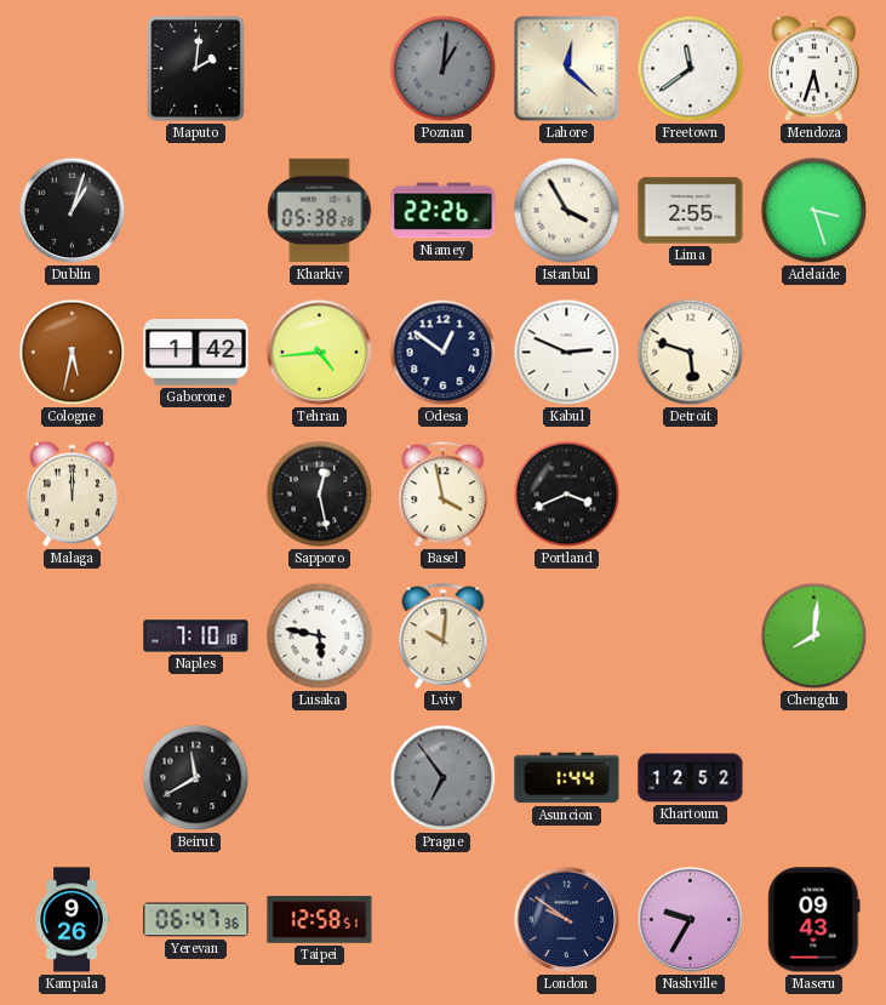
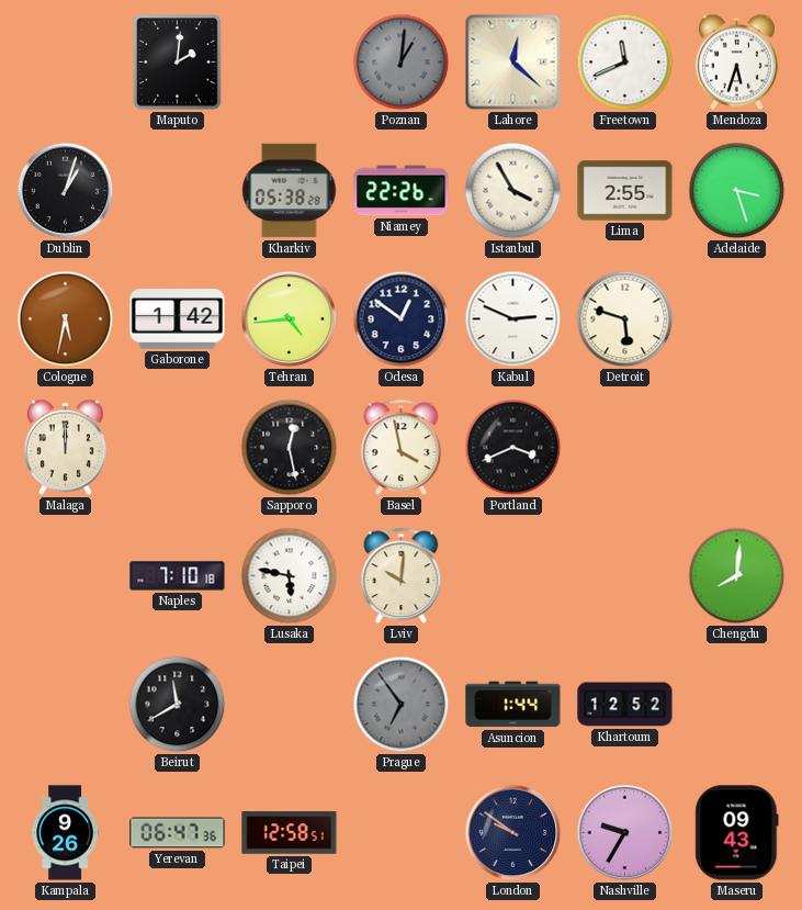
Freetown: 11:39 -> 11:41
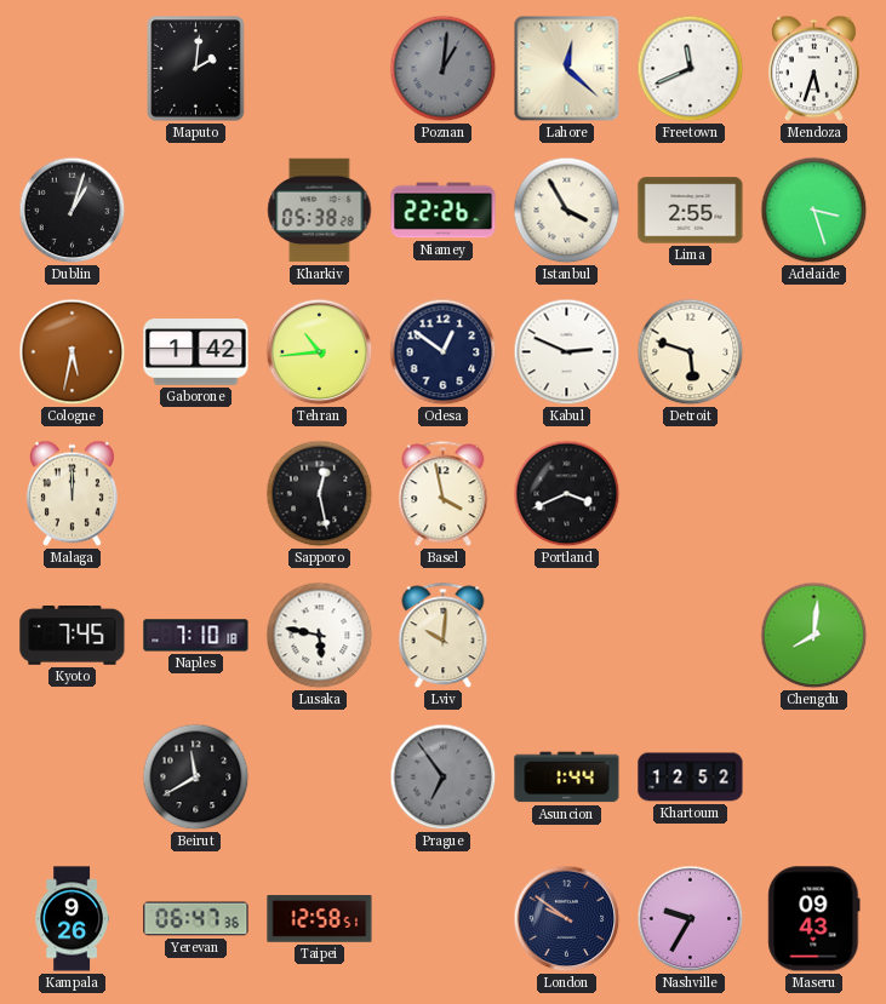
Tehran: 4:44 -> 10:44
Kyoto: none -> 7:45
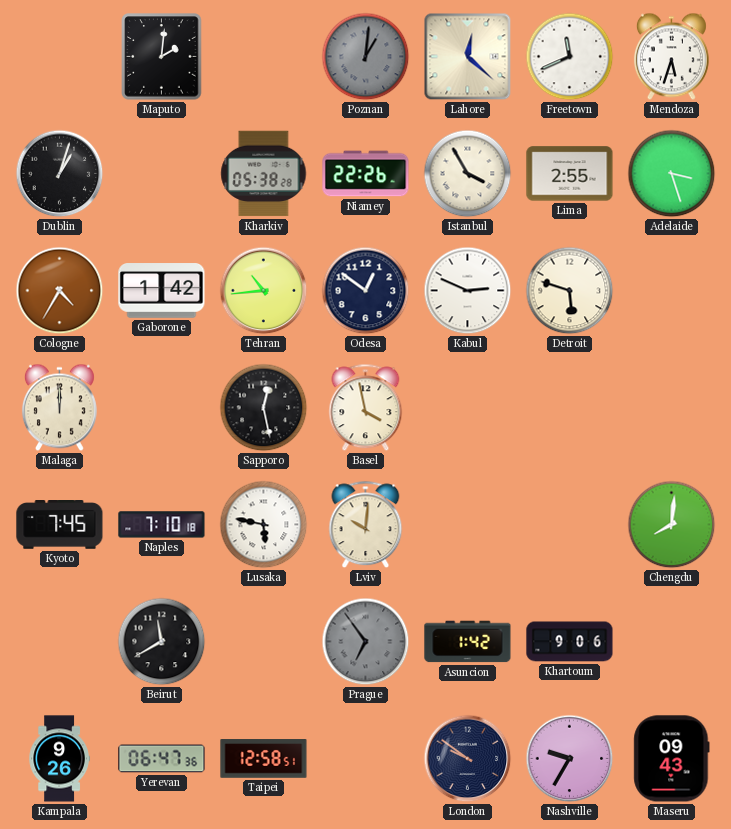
Cologne: 5:32 -> 4:35
Portland: 3:41 -> none
Asuncion: 1:44 -> 1:42
Khartoum: 12:52 -> 9:06
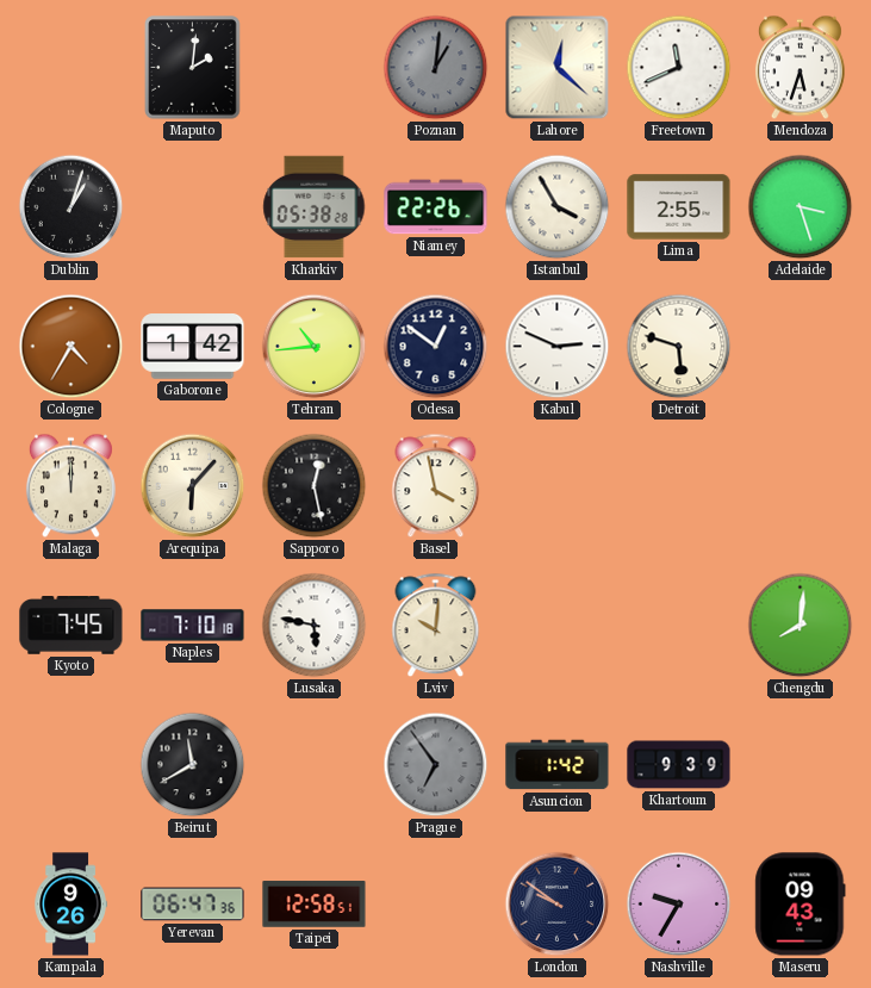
Arequipa: none -> 6:07
Khartoum: 9:06 -> 9:39
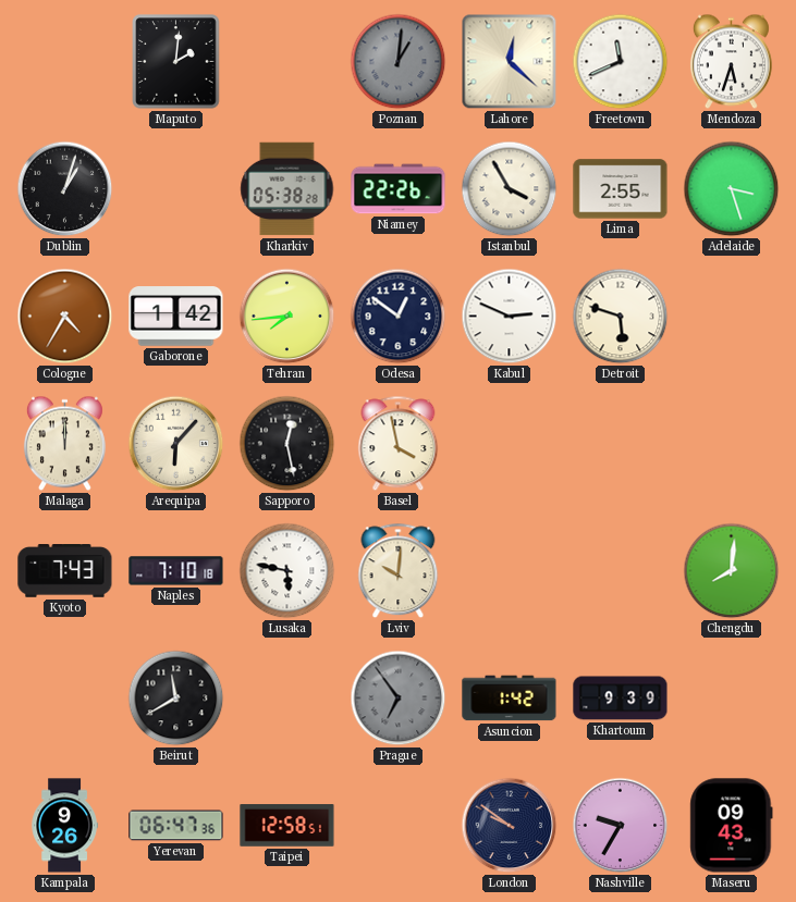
Tehran: 10:44 -> 7:44
Kyoto: 7:45 -> 7:43
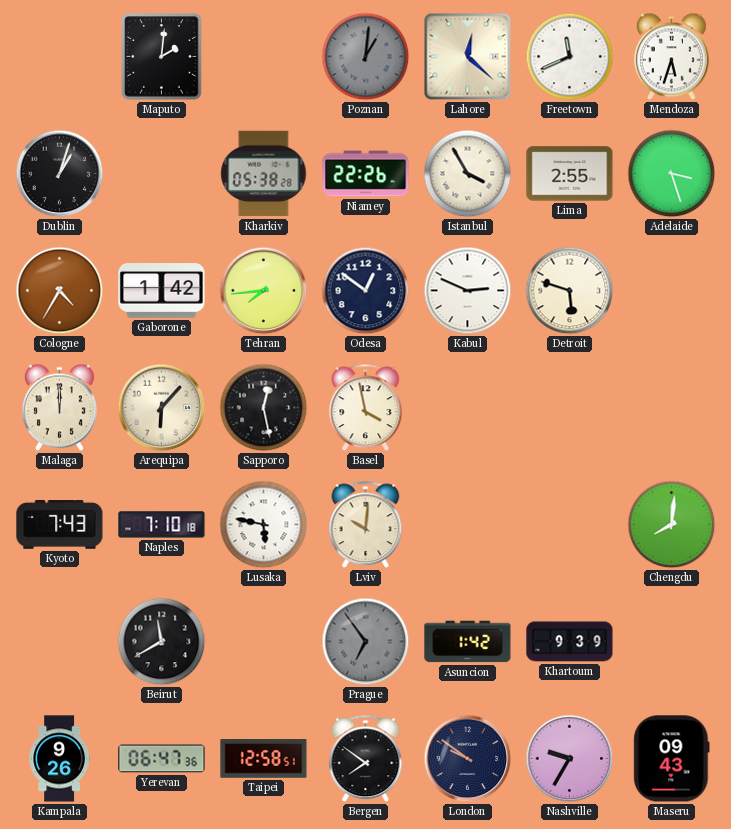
Bergen: none -> 7:51
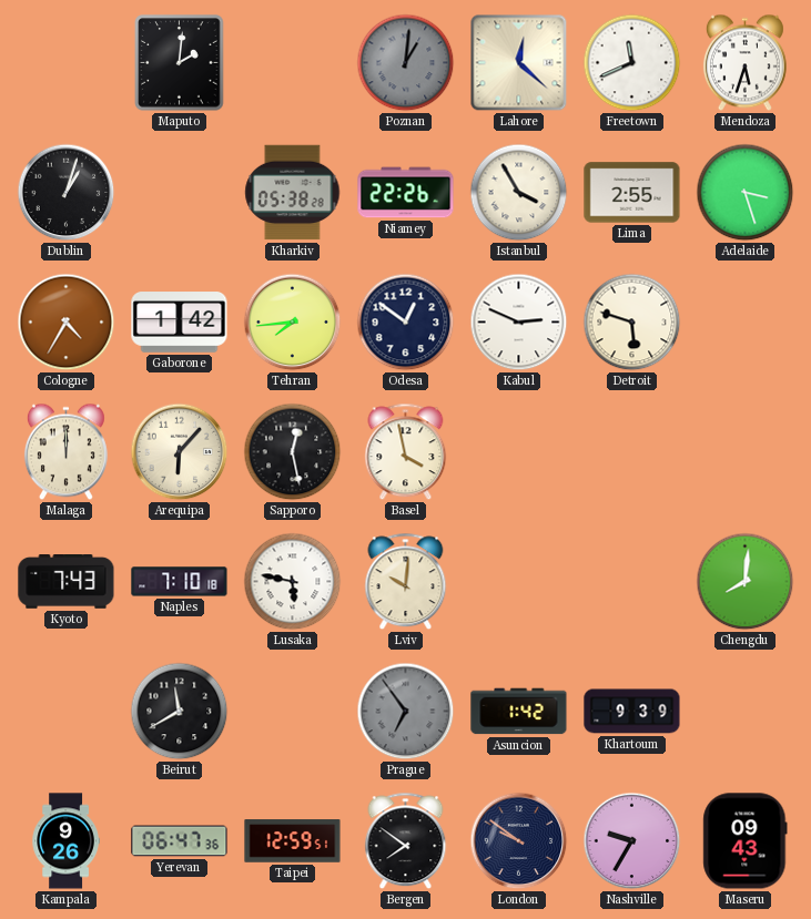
Taipei: 12:58 -> 12:59
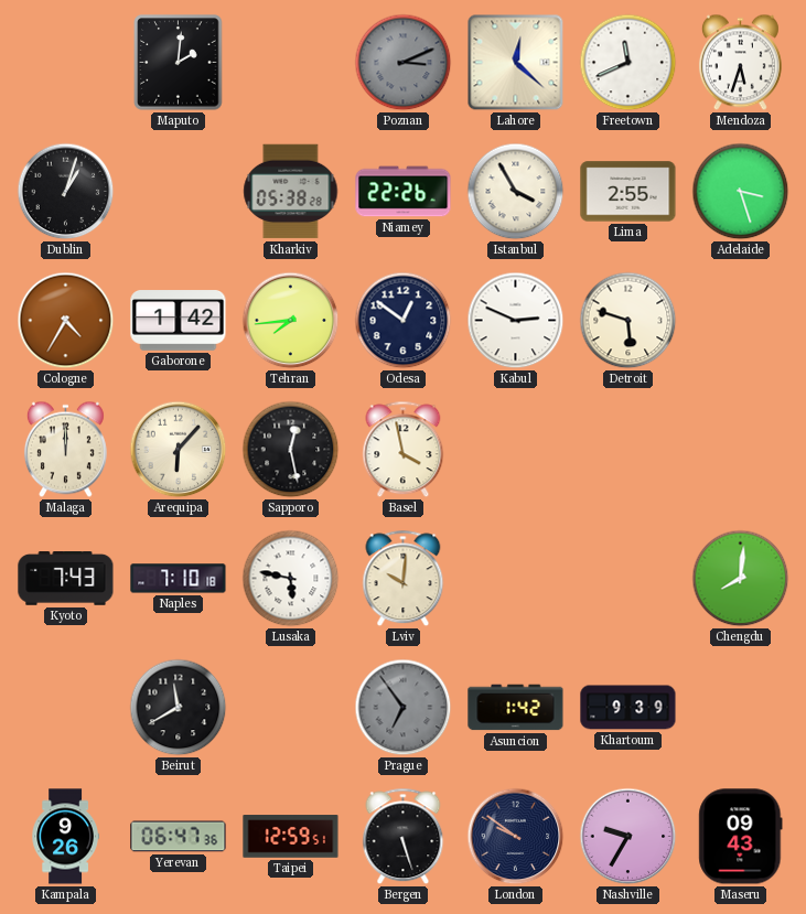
Poznan: 1:01 -> 3:11
Bergen: 7:51 -> 5:27
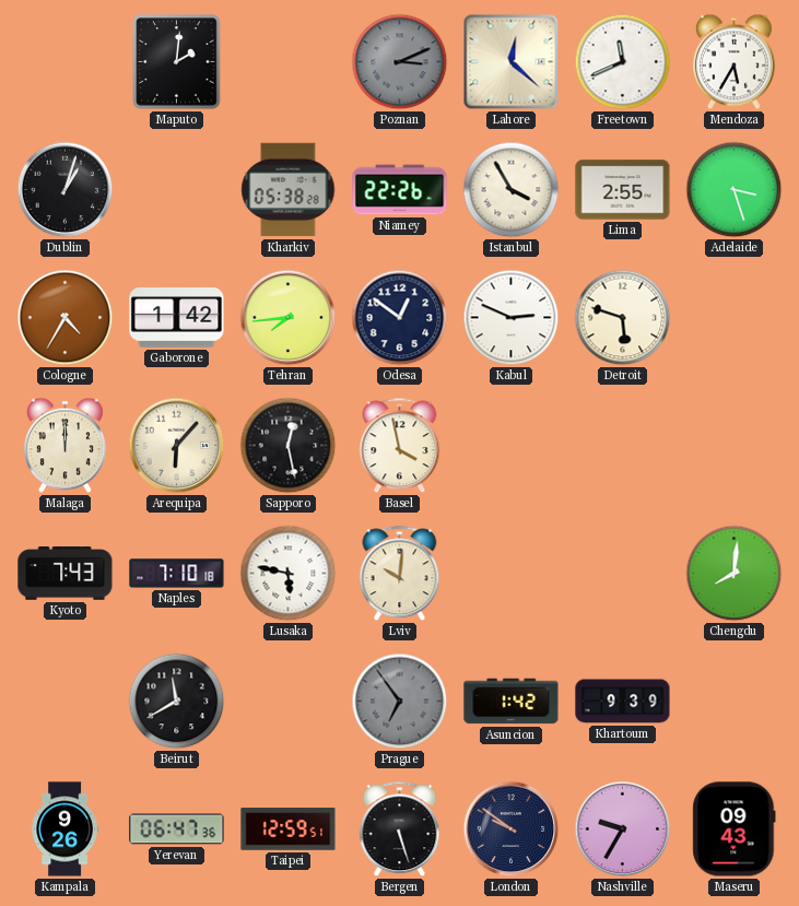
Mendoza: 5:33 -> 5:35
